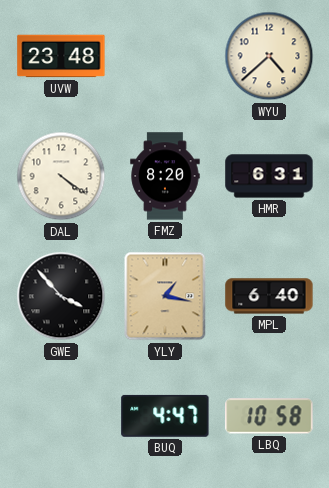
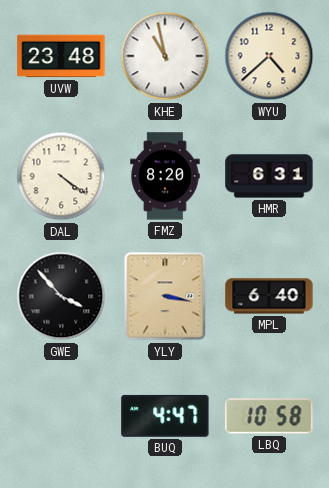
KHE: none -> 10:58
YLY: 1:17 -> 3:17
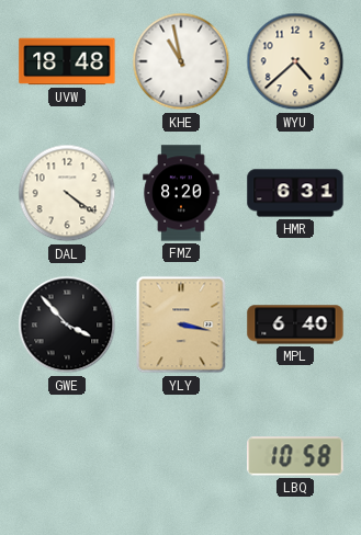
UVW: 23:48 -> 18:48
BUQ: 4:47 -> none
